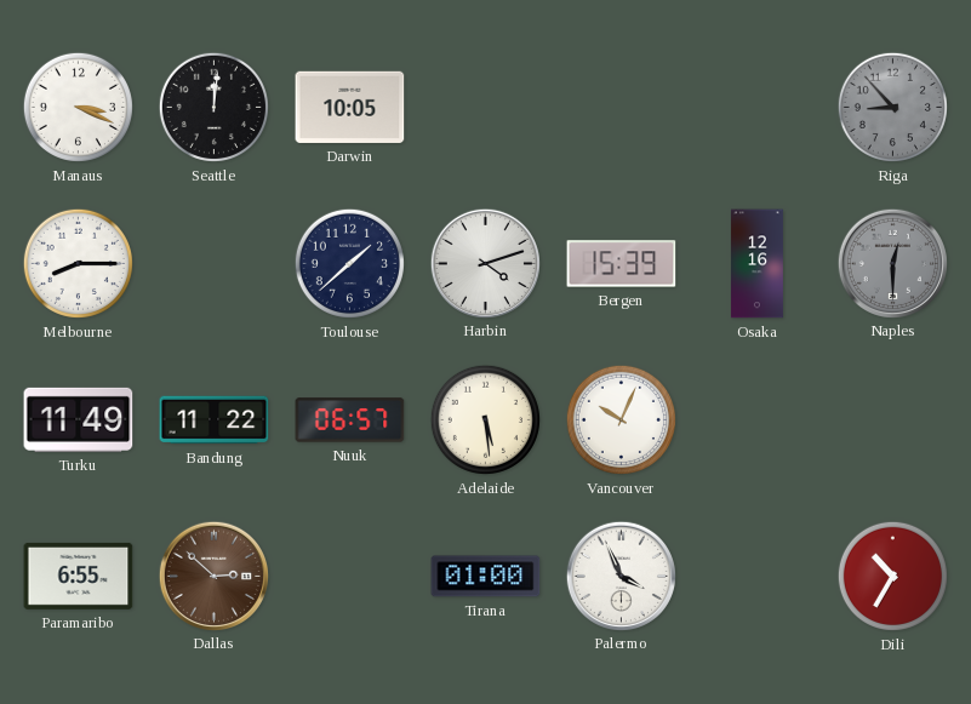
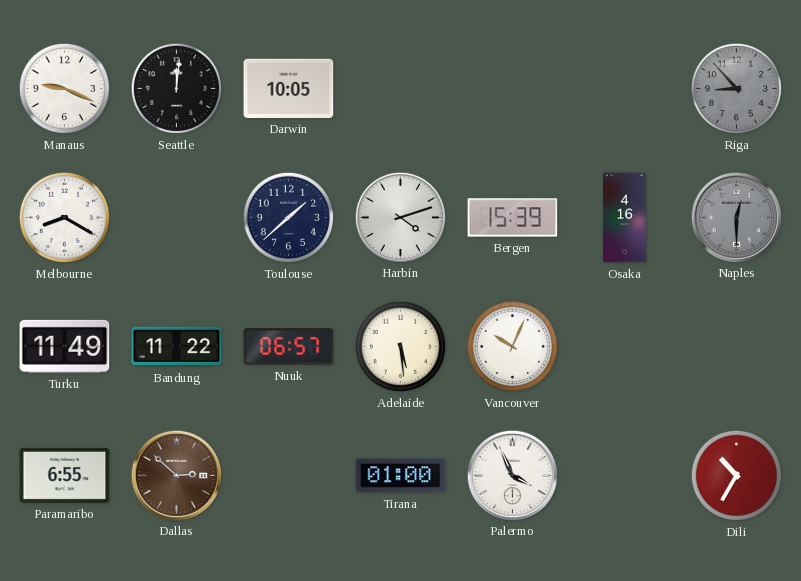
Manaus: 3:19 -> 9:19
Melbourne: 8:15 -> 8:20
Osaka: 12:16 -> 4:16
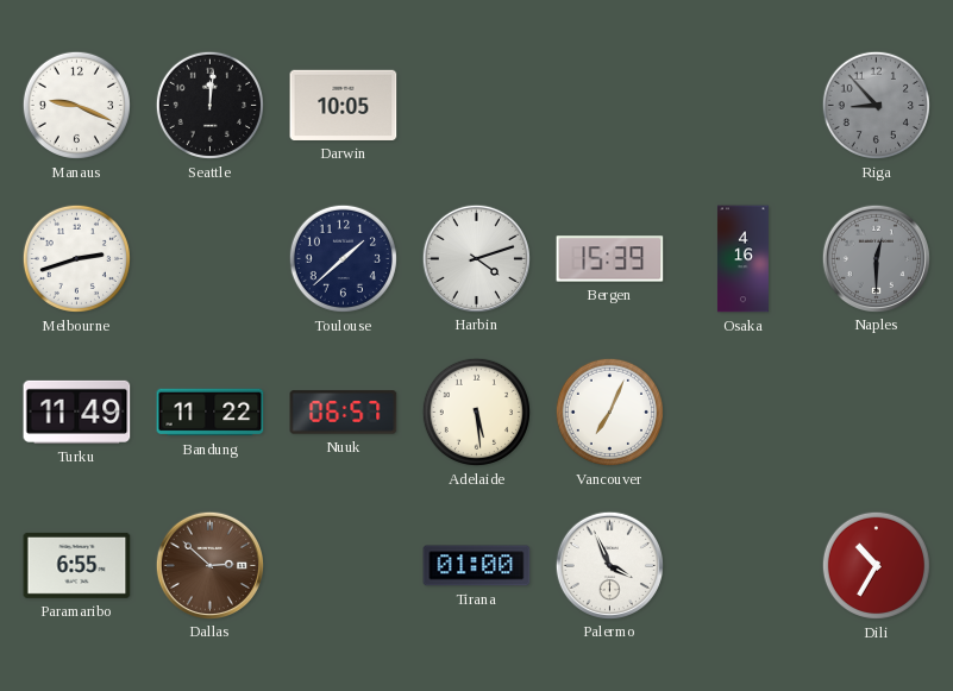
Melbourne: 8:20 -> 2:42
Vancouver: 10:04 -> 7:04
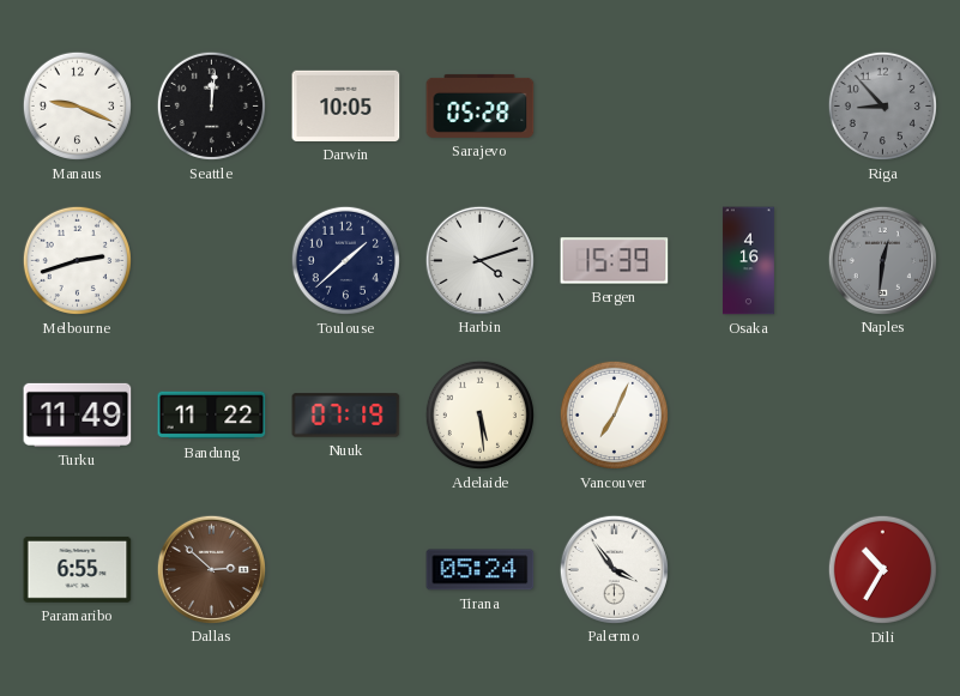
Sarajevo: none -> 05:28
Naples: 12:30 -> 12:31
Nuuk: 06:57 -> 07:19
Tirana: 01:00 -> 05:24
Palermo: 3:56 -> 3:54
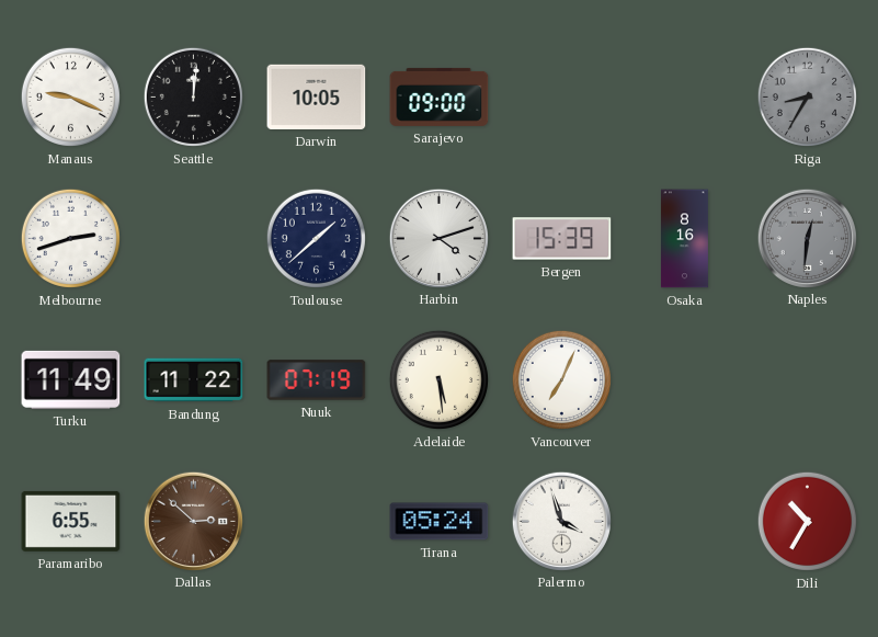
Sarajevo: 05:28 -> 09:00
Riga: 8:53 -> 8:35
Osaka: 4:16 -> 8:16
Palermo: 3:54 -> 3:57
